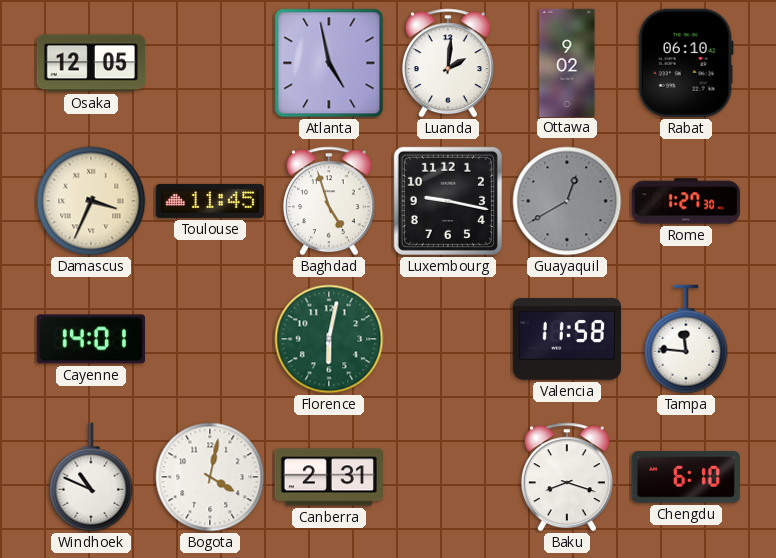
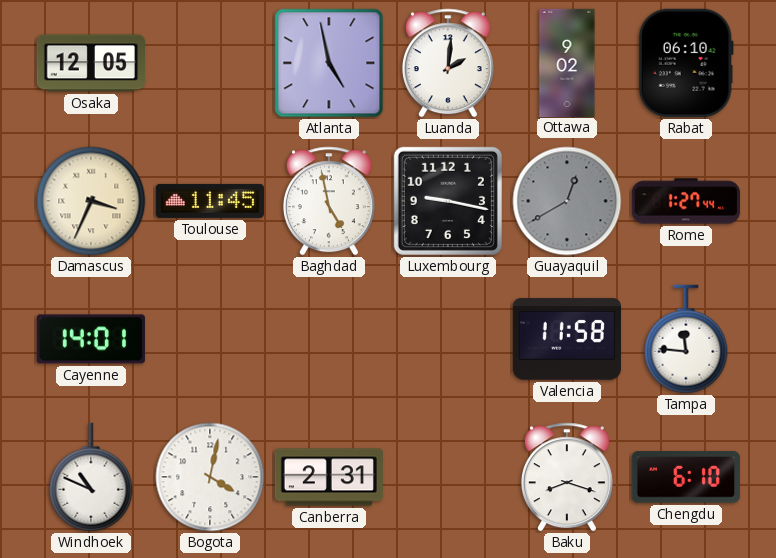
Baghdad: 4:57 -> 4:58
Rome: 1:27:30 -> 1:27:44
Florence: 6:02 -> none
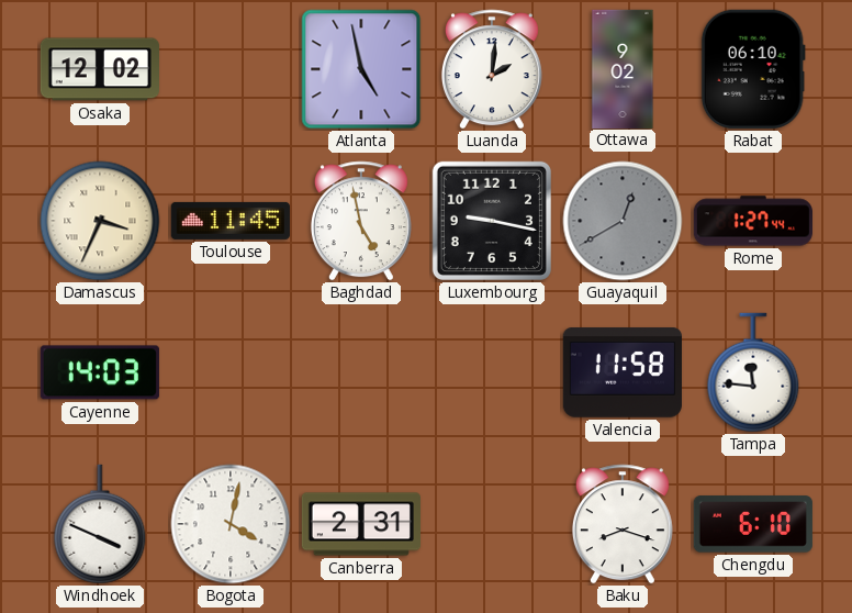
Osaka: 12:05 -> 12:02
Cayenne: 14:01 -> 14:03
Windhoek: 10:49 -> 3:49
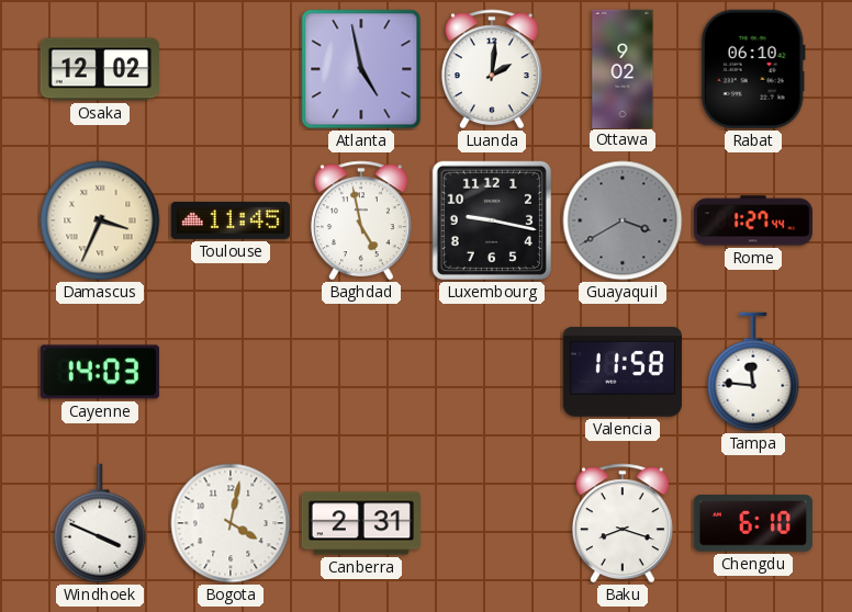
Guayaquil: 12:40 -> 3:40
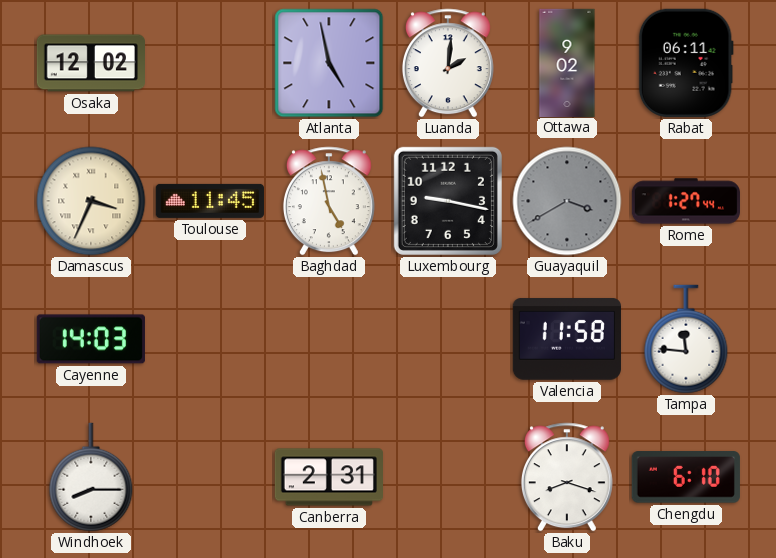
Rabat: 06:10 -> 06:11
Windhoek: 3:49 -> 8:15
Bogota: 4:02 -> none
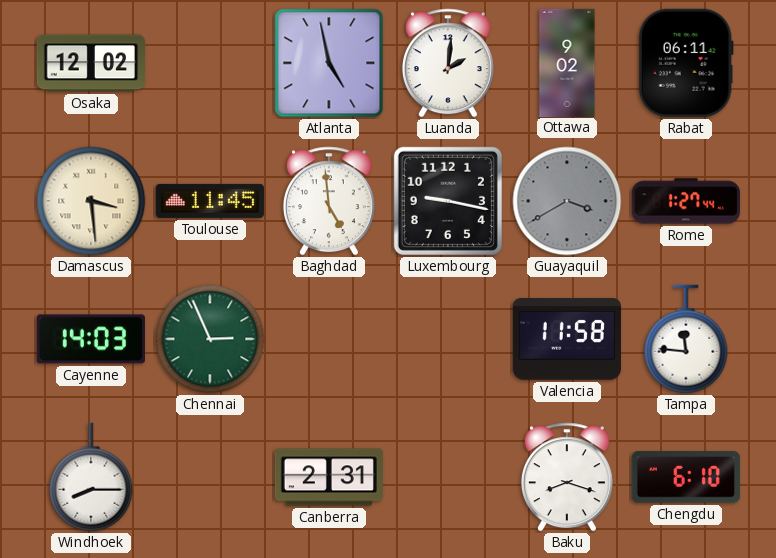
Damascus: 3:34 -> 3:29
Baghdad: 4:58 -> 4:59
Chennai: none -> 2:56
